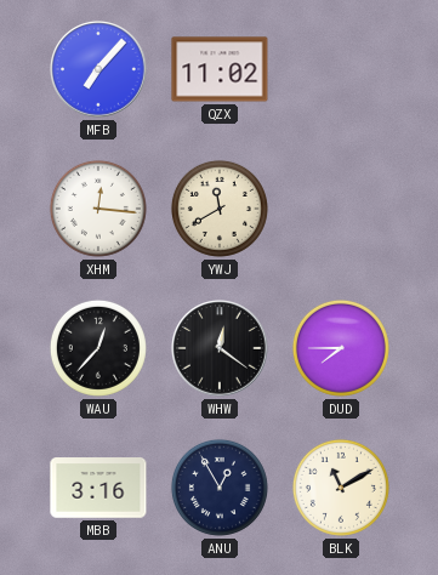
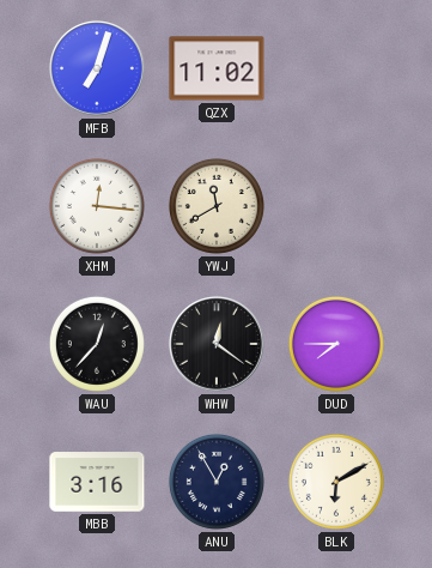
MFB: 7:07 -> 7:03
BLK: 11:10 -> 6:10
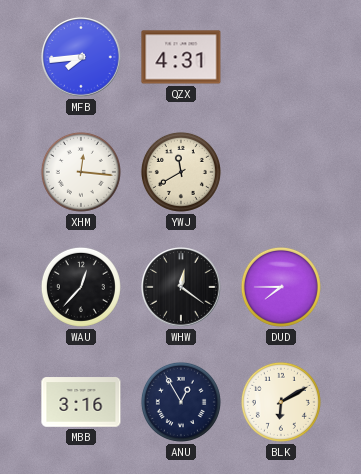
MFB: 7:03 -> 7:44
QZX: 11:02 -> 4:31
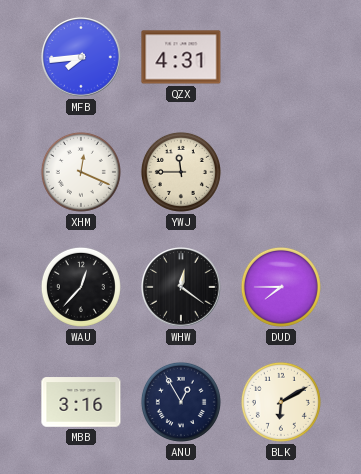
XHM: 12:16 -> 12:19
YWJ: 11:40 -> 11:45
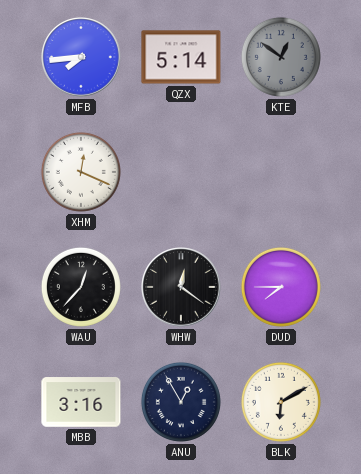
QZX: 4:31 -> 5:14
KTE: none -> 12:51
YWJ: 11:45 -> none
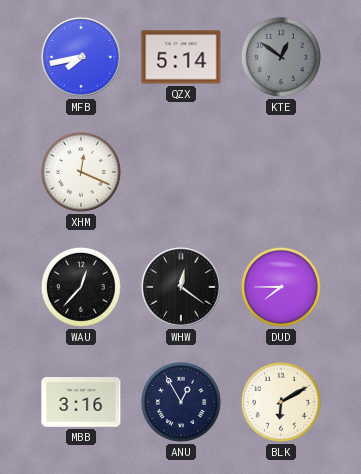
MFB: 7:44 -> 7:43
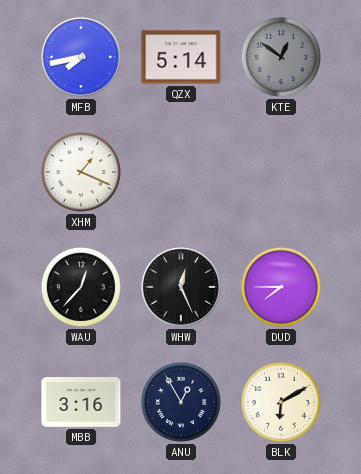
XHM: 12:19 -> 1:19
WHW: 12:21 -> 12:26
